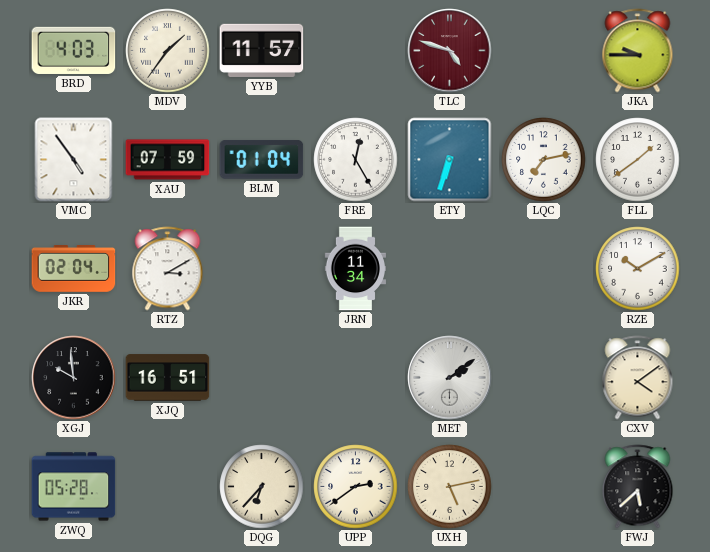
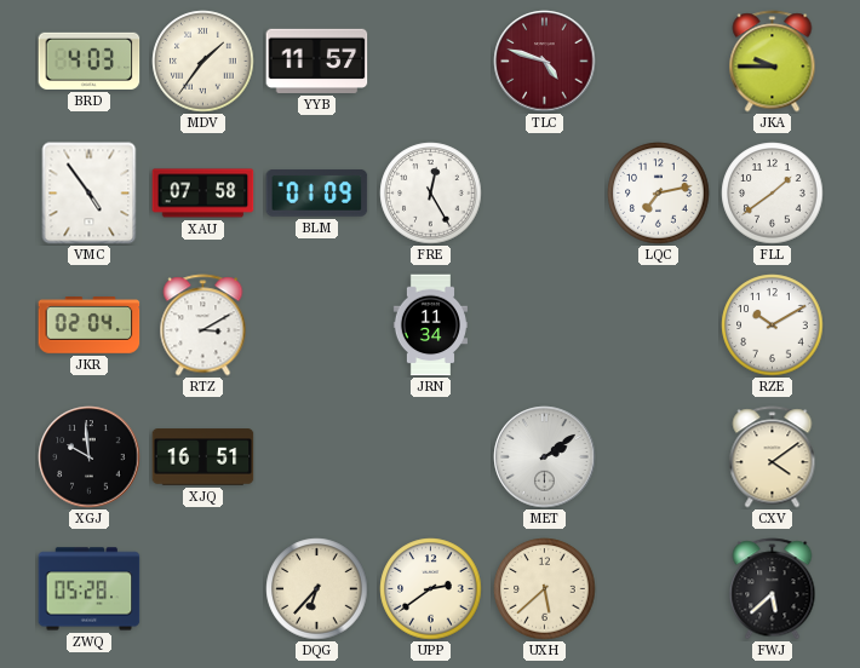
XAU: 07:59 -> 07:58
BLM: 01:04 -> 01:09
ETY: 6:33 -> none
UXH: 5:13 -> 5:38
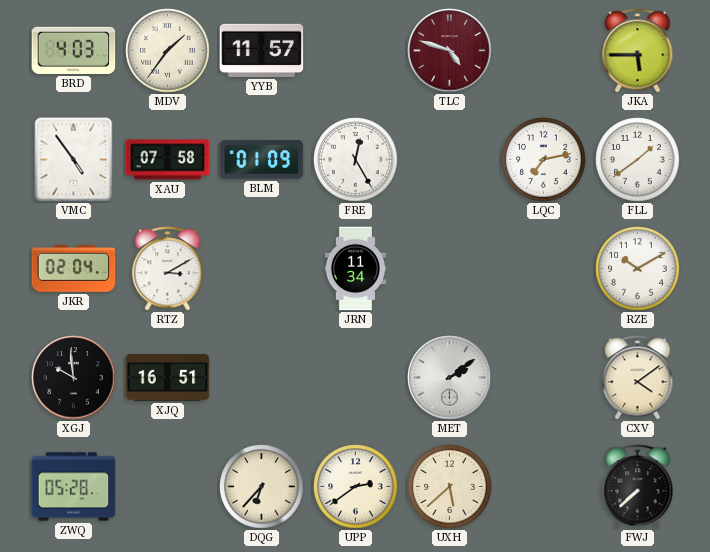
JKA: 9:45 -> 5:45
FWJ: 5:38 -> 7:38
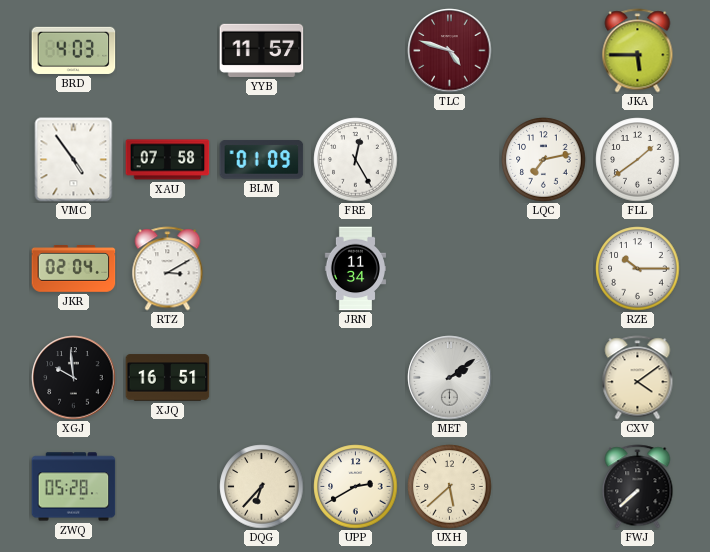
MDV: 1:36 -> none
RZE: 10:10 -> 10:15
UPP: 2:39 -> 2:40
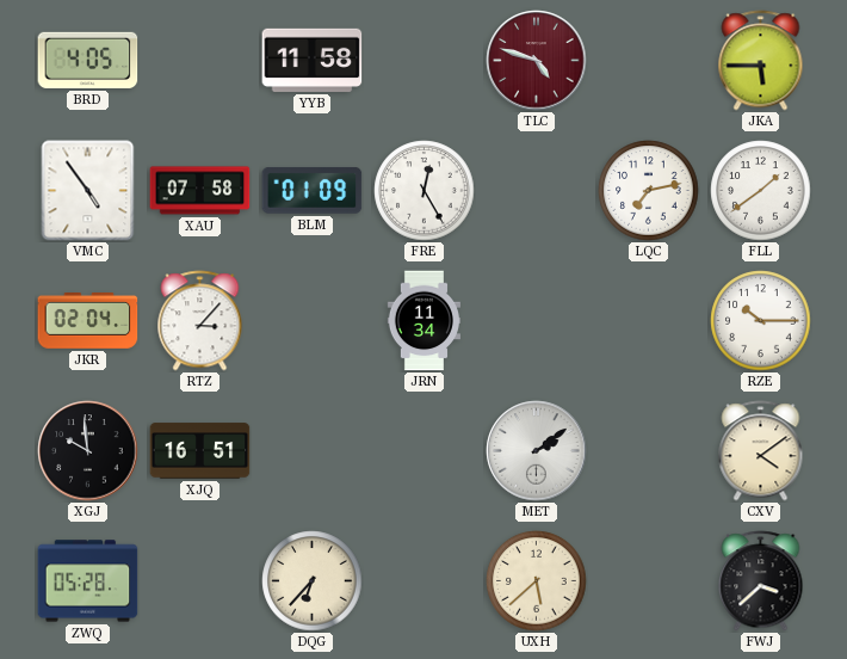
BRD: 4:03 -> 4:05
YYB: 11:57 -> 11:58
RTZ: 3:10 -> 3:07
UPP: 2:40 -> none
FWJ: 7:38 -> 3:38
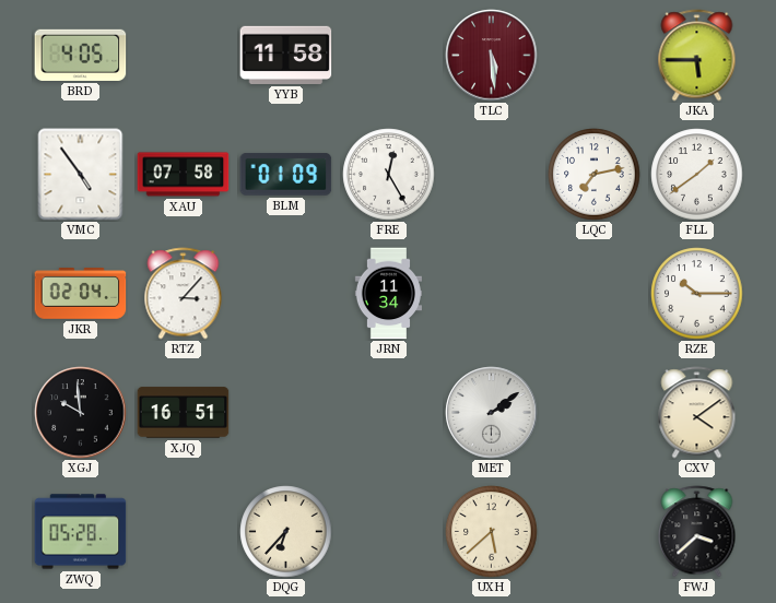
TLC: 4:48 -> 5:29
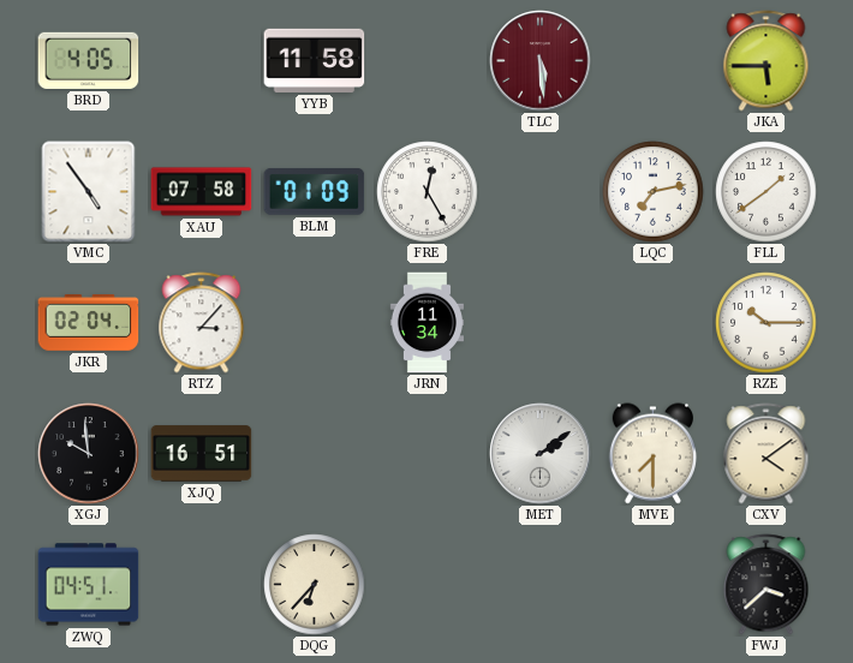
MVE: none -> 7:30
ZWQ: 05:28 -> 04:51
UXH: 5:38 -> none
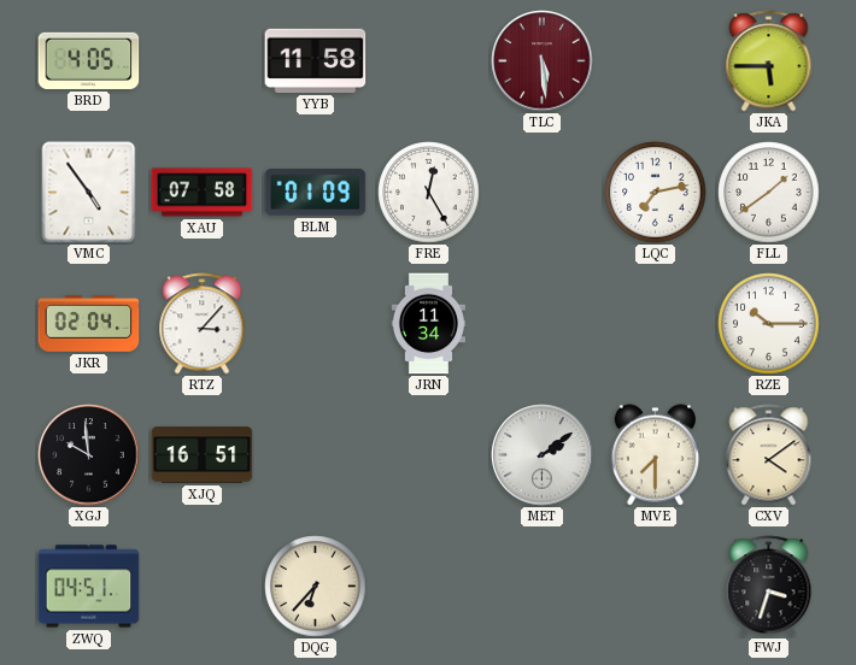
FWJ: 3:38 -> 3:33
